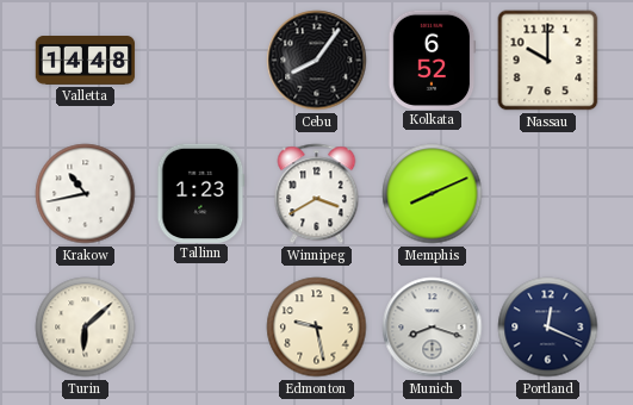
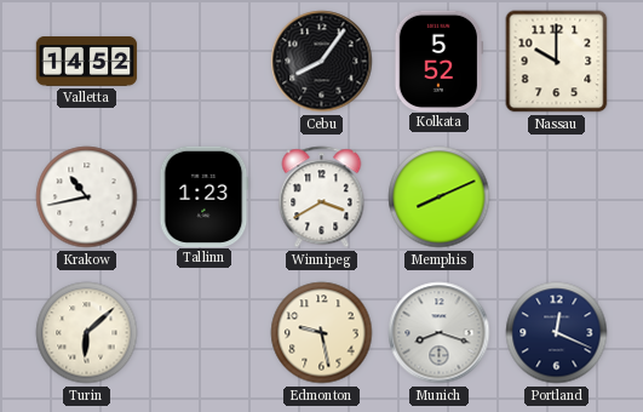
Valletta: 14:48 -> 14:52
Kolkata: 6:52 -> 5:52
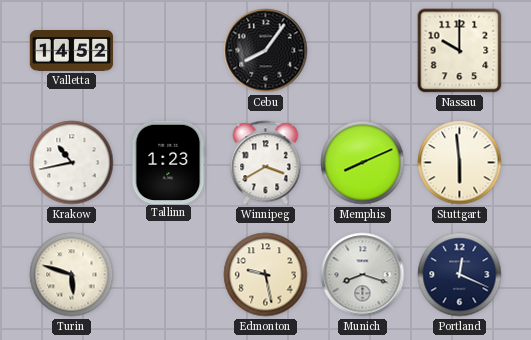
Kolkata: 5:52 -> none
Stuttgart: none -> 5:59
Turin: 6:08 -> 5:48
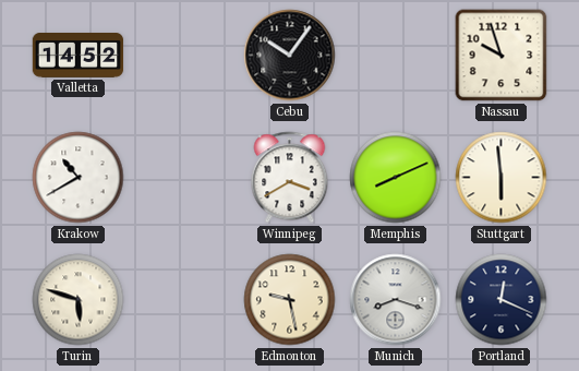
Cebu: 8:06 -> 10:06
Nassau: 10:00 -> 9:57
Krakow: 10:43 -> 10:40
Tallinn: 1:23 -> none
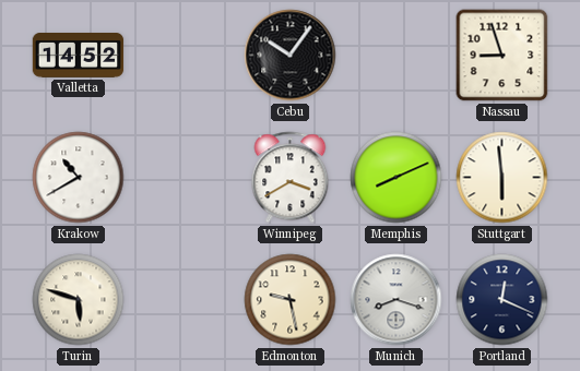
Nassau: 9:57 -> 8:57
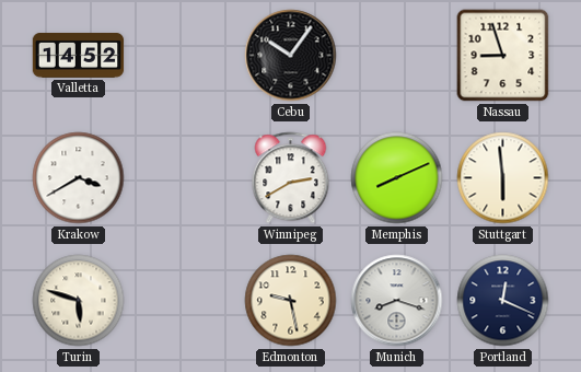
Krakow: 10:40 -> 3:40
Winnipeg: 3:40 -> 2:40
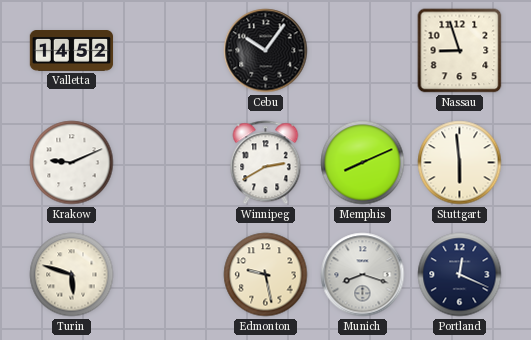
Krakow: 3:40 -> 9:11
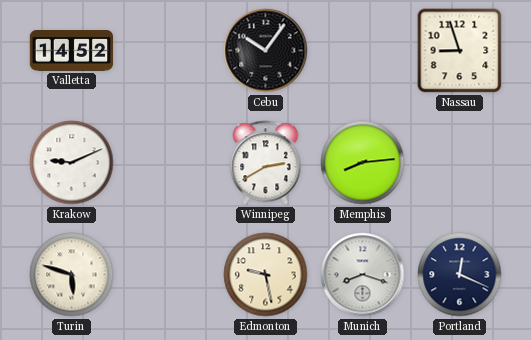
Memphis: 8:11 -> 8:14
Stuttgart: 5:59 -> none
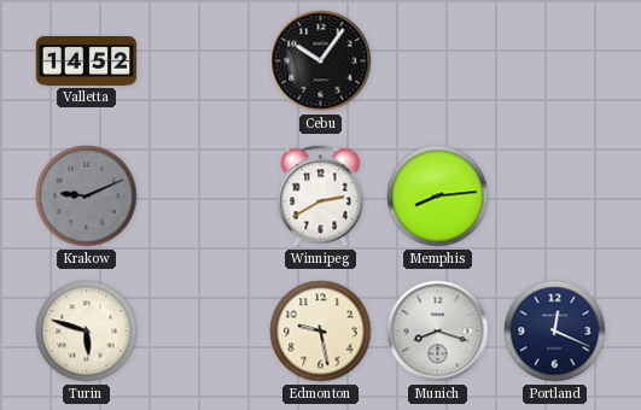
Nassau: 8:57 -> none
Krakow dial: white -> grey
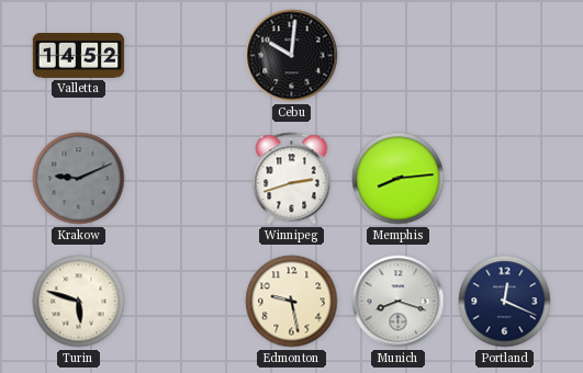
Cebu: 10:06 -> 10:01
Winnipeg: 2:40 -> 2:42
